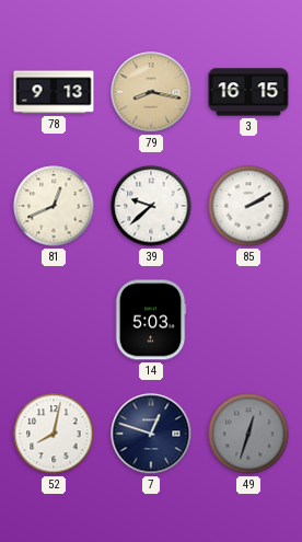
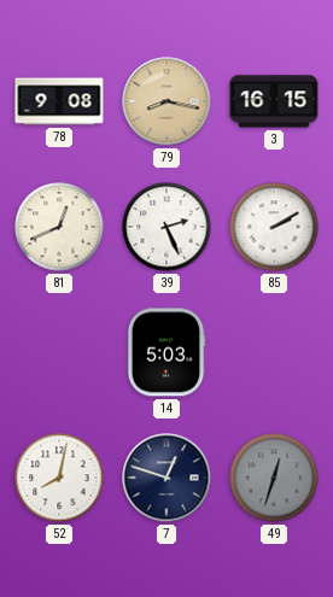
78: 9:13 -> 9:08
39: 9:38 -> 2:26
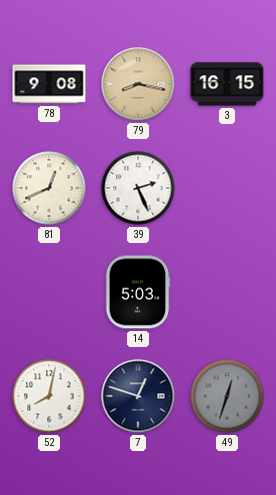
85: 2:10 -> none
